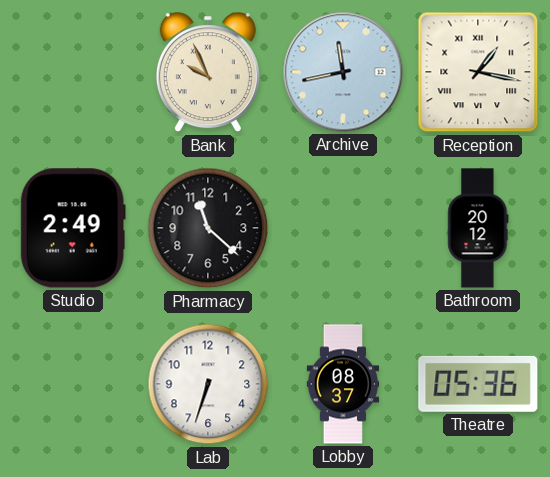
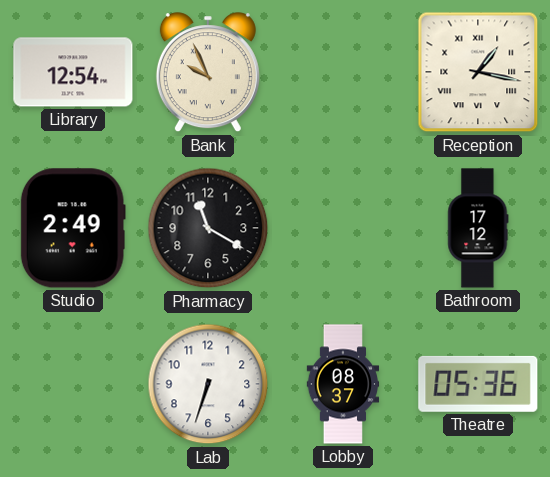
Library: none -> 12:54
Archive: 11:43 -> none
Pharmacy: 11:22 -> 11:20
Bathroom: 20:12 -> 17:12
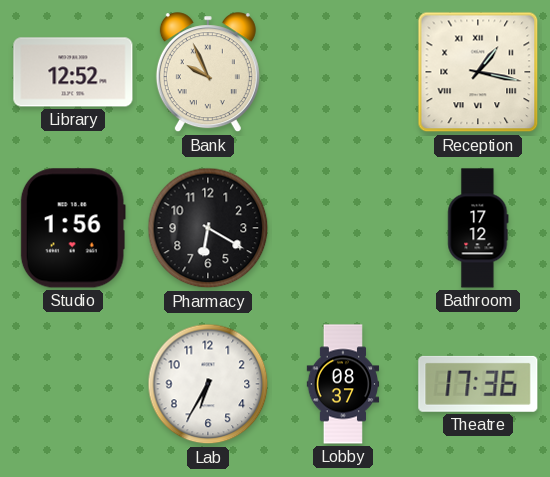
Library: 12:54 -> 12:52
Studio: 2:49 -> 1:56
Pharmacy: 11:20 -> 6:20
Lab: 6:33 -> 6:35
Theatre: 05:36 -> 17:36
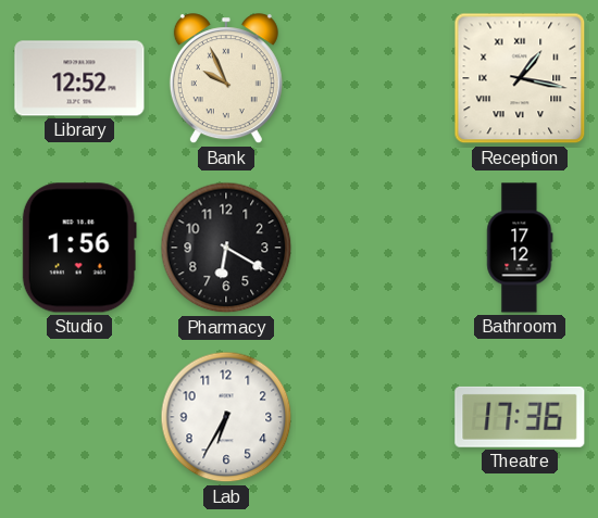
Lobby: 08:37 -> none
